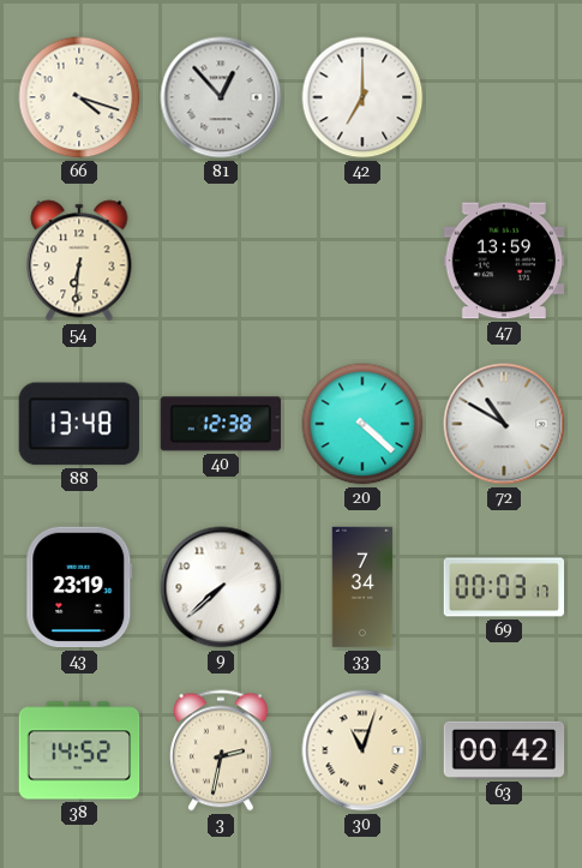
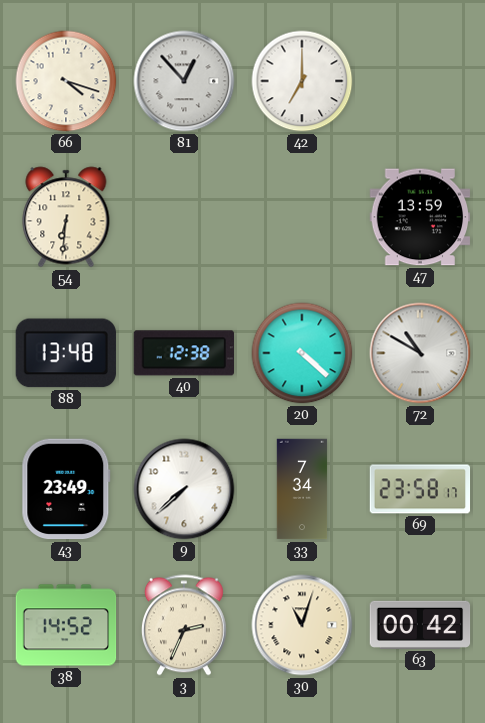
43: 23:19 -> 23:49
69: 00:03 -> 23:58
3: 2:32 -> 2:34
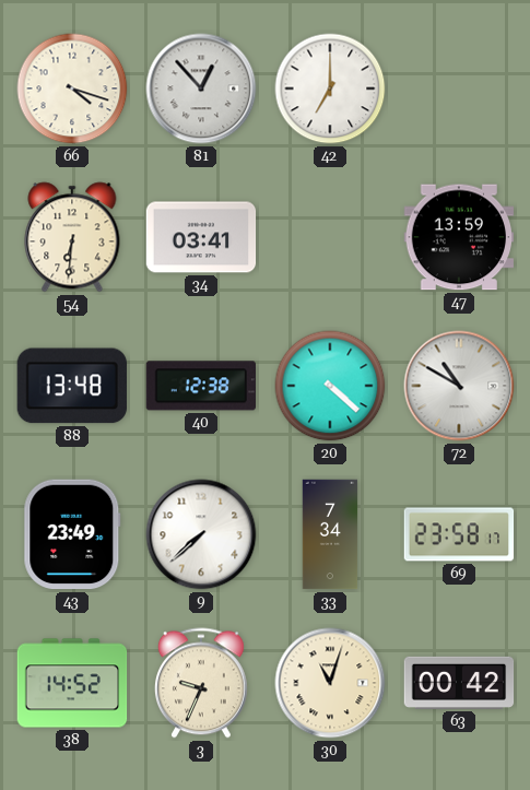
34: none -> 03:41
3: 2:34 -> 9:34
